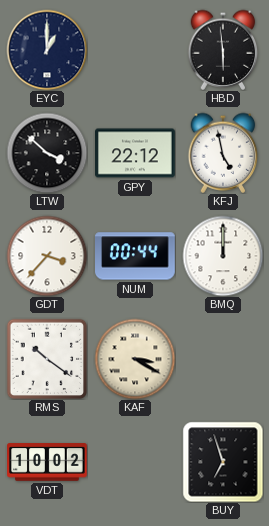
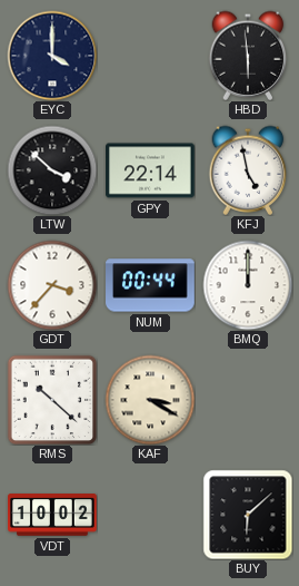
EYC: 1:00 -> 4:00
GPY: 22:12 -> 22:14
RMS: 10:21 -> 10:22
BUY: 6:57 -> 6:08
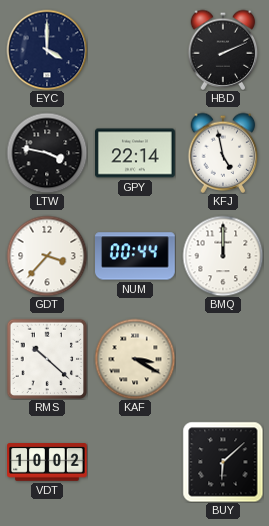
HBD: 5:59 -> 2:11
LTW: 3:52 -> 3:47
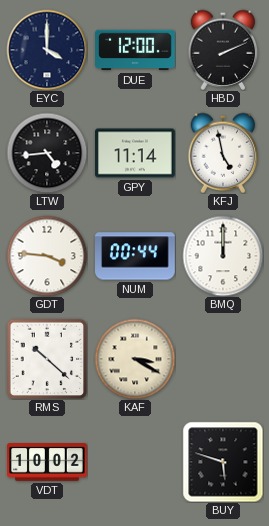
DUE: none -> 12:00
LTW: 3:47 -> 4:44
GPY: 22:14 -> 11:14
GDT: 3:37 -> 3:46
BUY: 6:08 -> 5:48
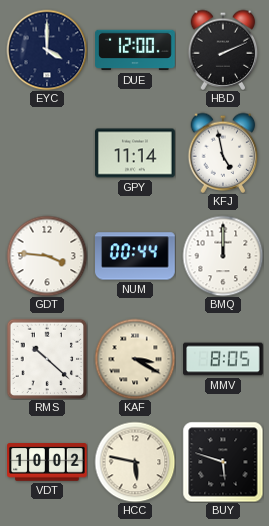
LTW: 4:44 -> none
MMV: none -> 8:05
HCC: none -> 5:47
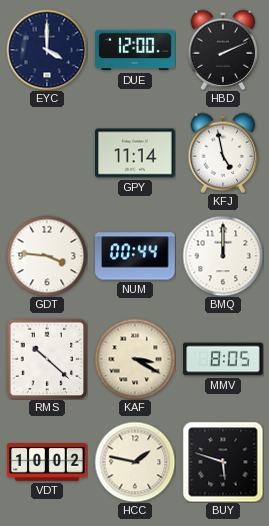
HCC: 5:47 -> 1:47
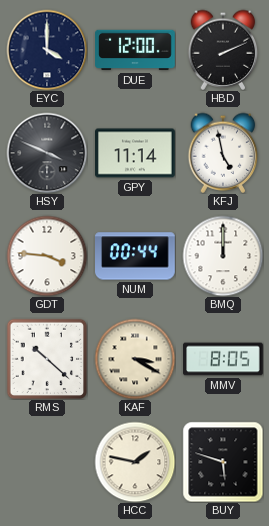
HSY: none -> 3:49
VDT: 10:02 -> none
